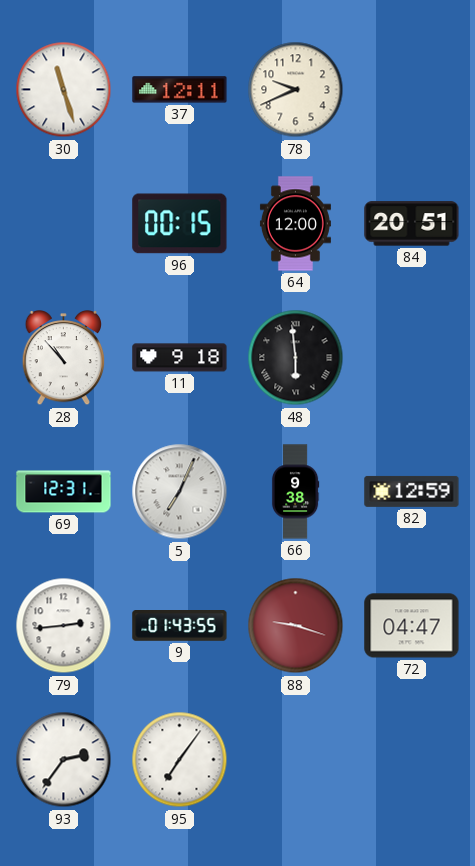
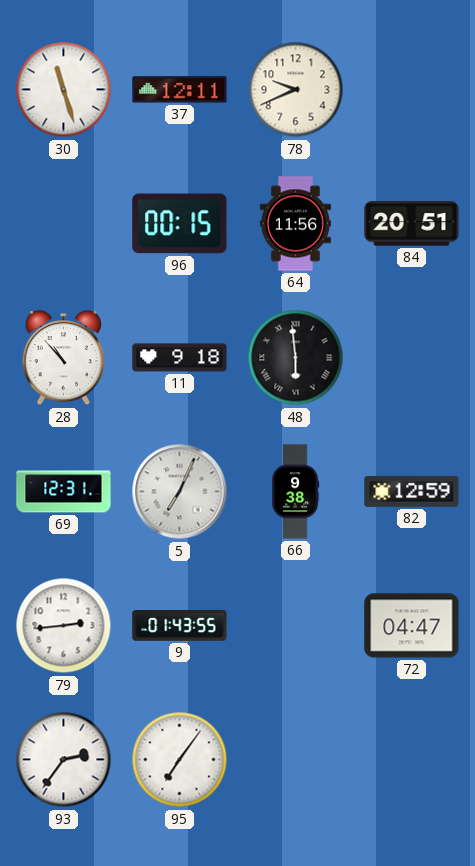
64: 12:00 -> 11:56
88: 9:18 -> none
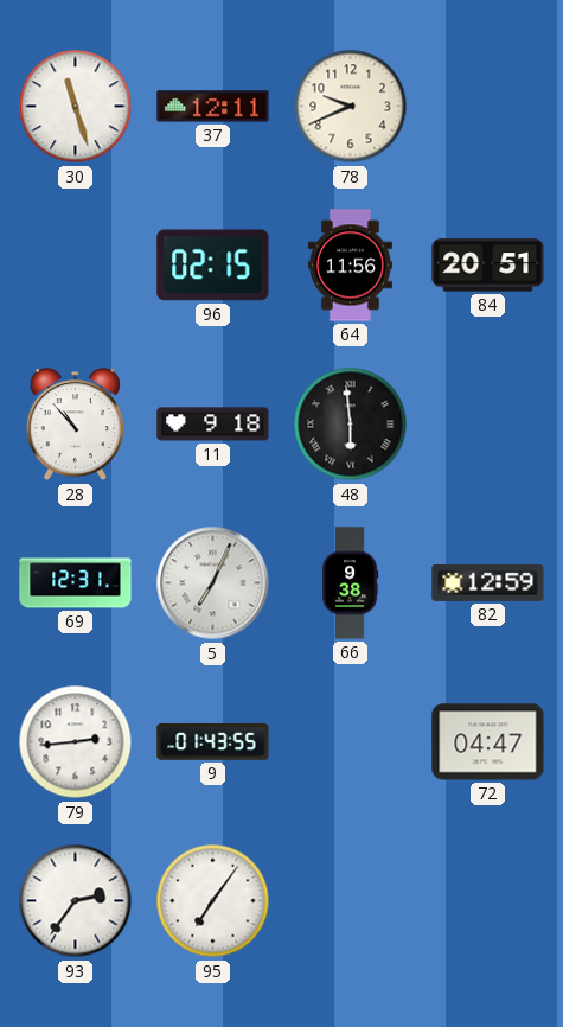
96: 00:15 -> 02:15
